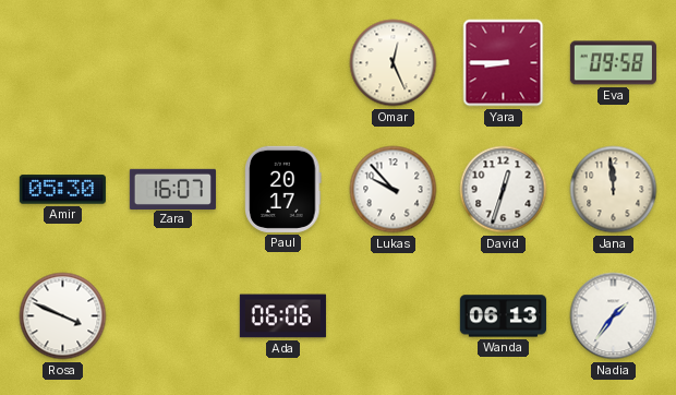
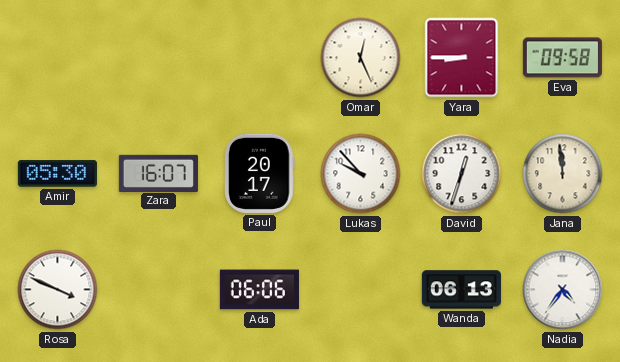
Nadia: 1:36 -> 4:36
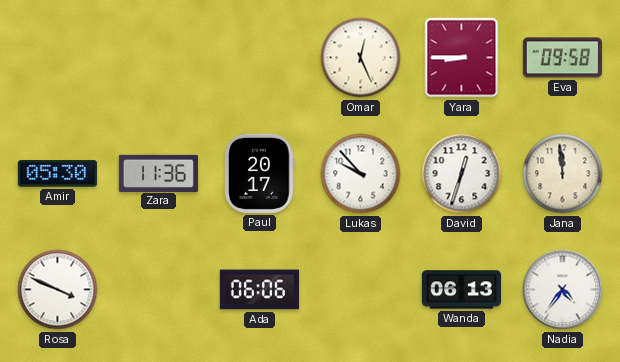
Zara: 16:07 -> 11:36
